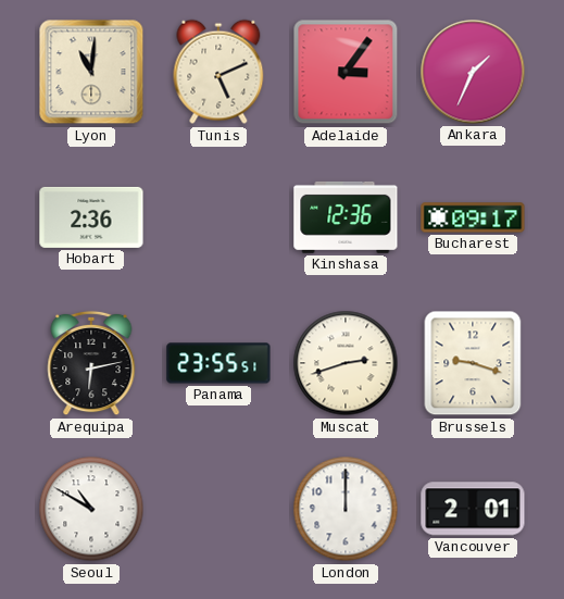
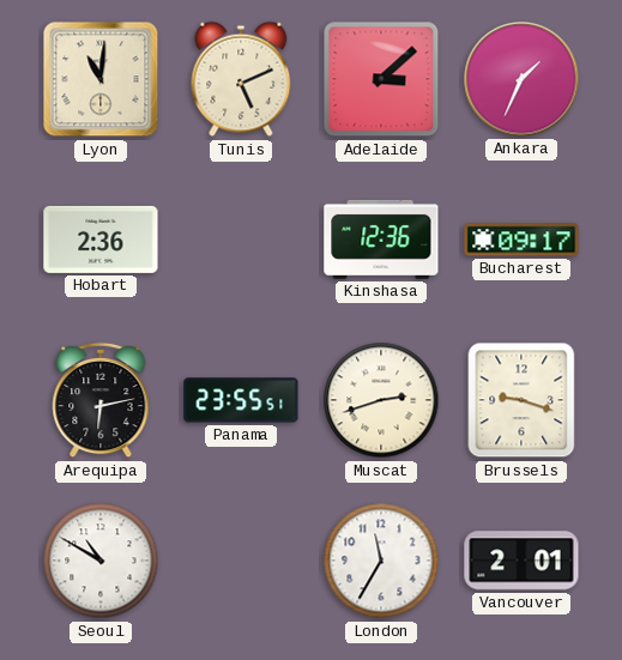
Adelaide: 3:06 -> 3:08
London: 12:00 -> 11:35
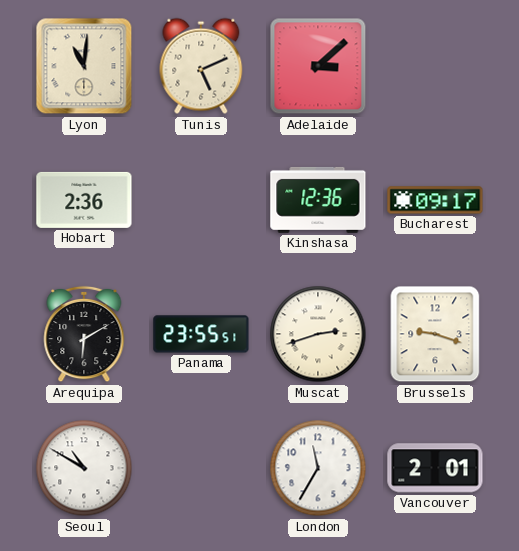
Ankara: 1:34 -> none
Arequipa: 6:13 -> 6:10
